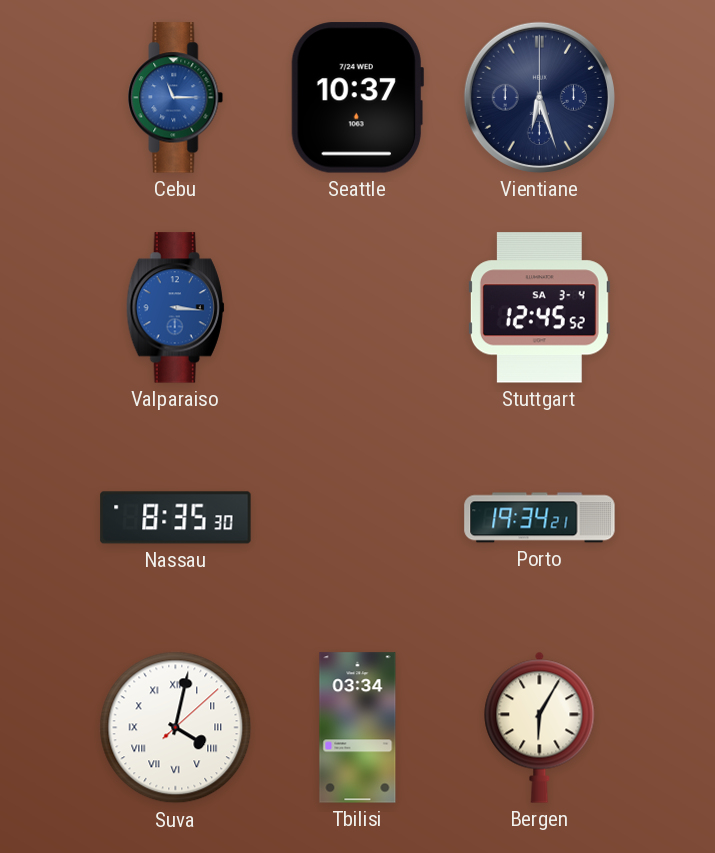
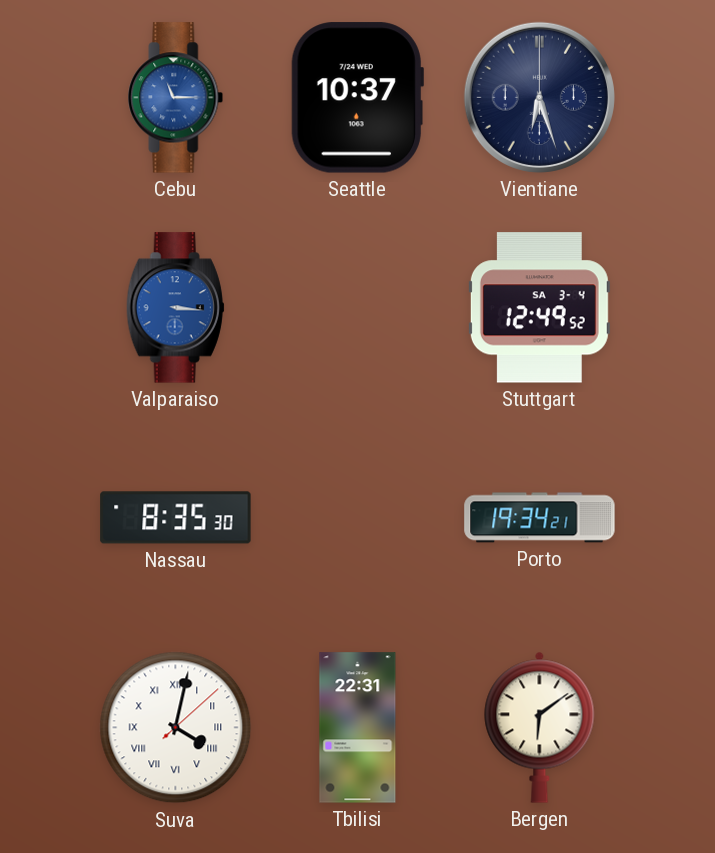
Stuttgart: 12:45 -> 12:49
Tbilisi: 03:34 -> 22:31
Bergen: 6:05 -> 6:09
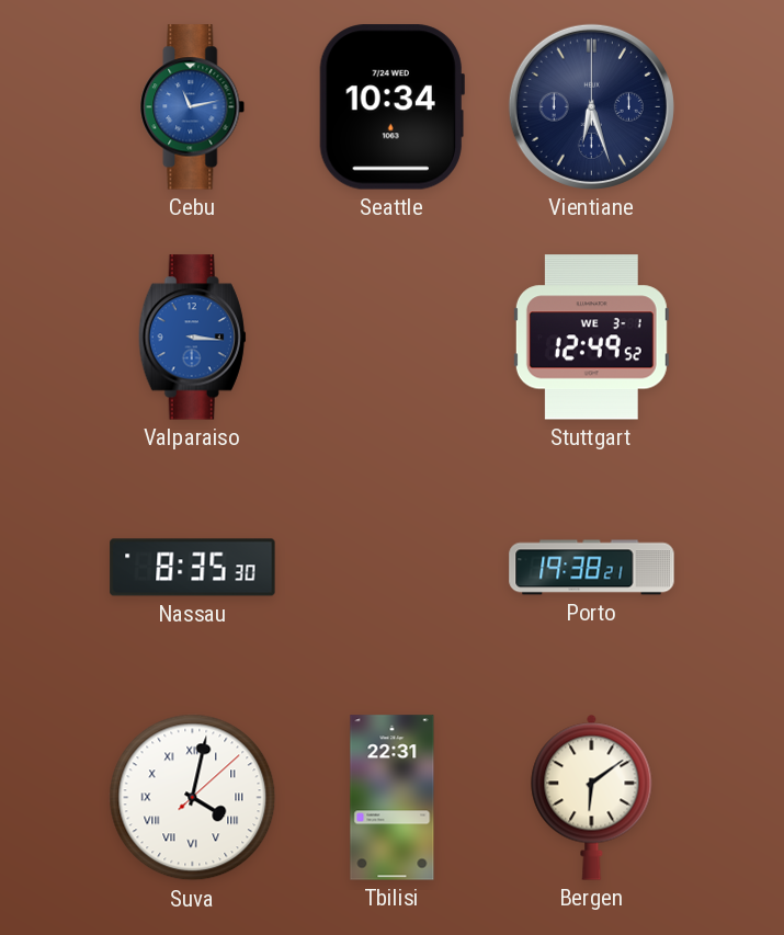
Cebu: 11:15 -> 11:13
Seattle: 10:37 -> 10:34
Stuttgart date: SA 3-4 -> WE 3-1
Porto: 19:34 -> 19:38
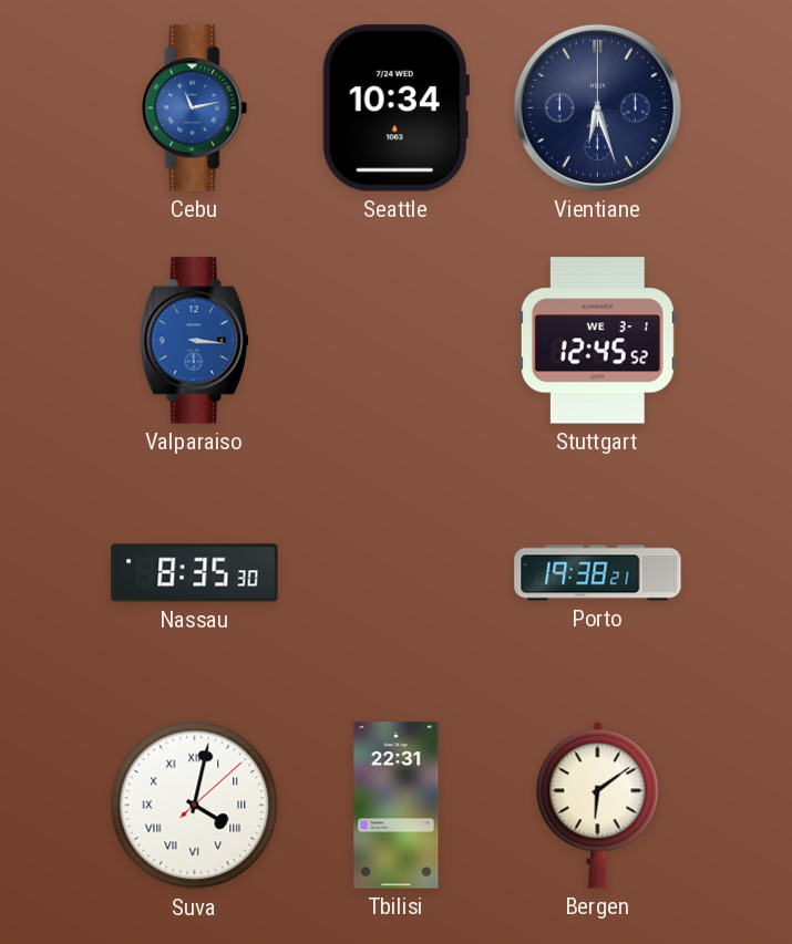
Stuttgart: 12:49 -> 12:45
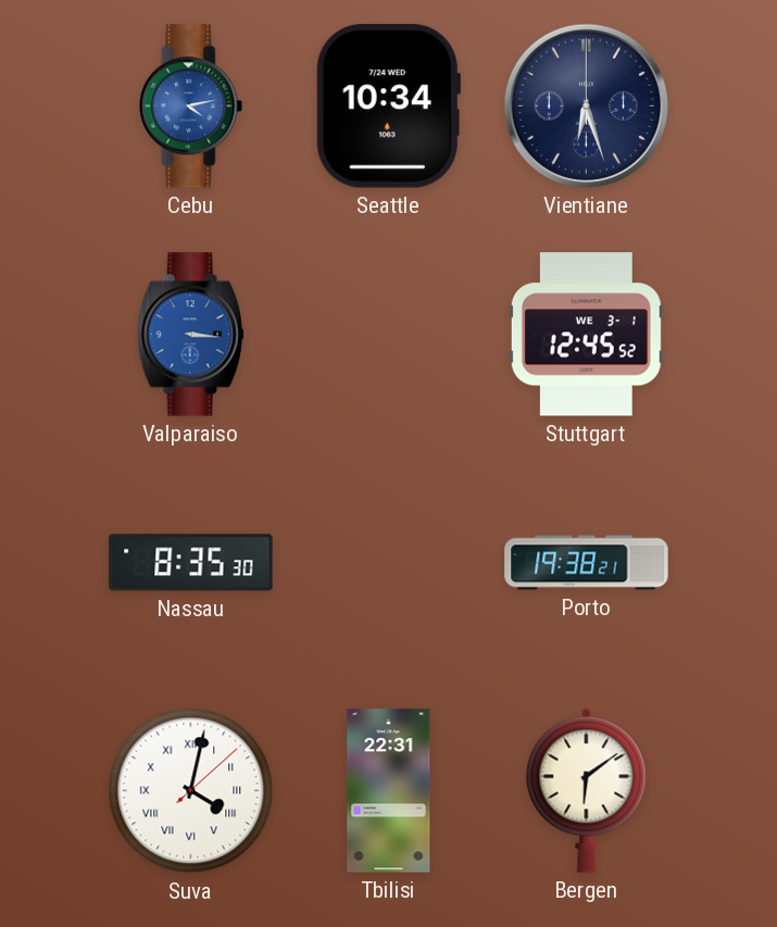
Cebu: 11:13 -> 4:13
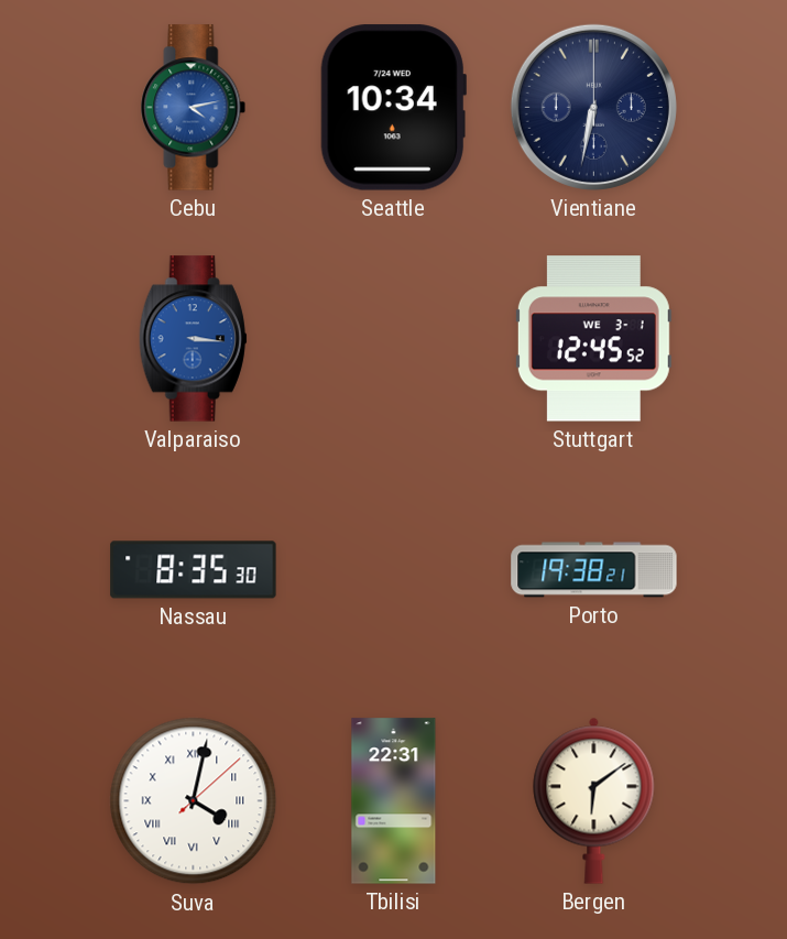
Vientiane: 6:27 -> 6:32
